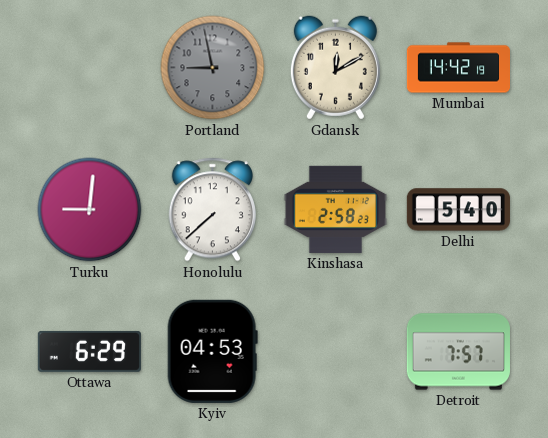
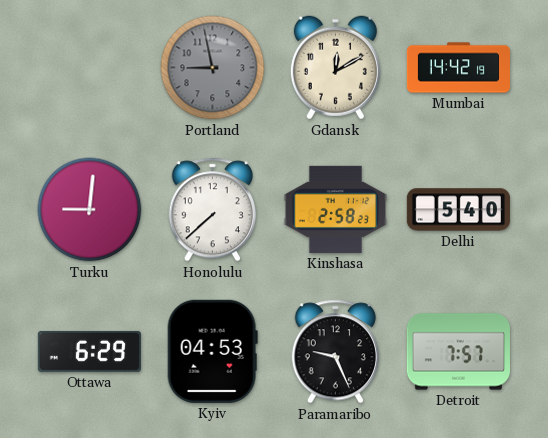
Paramaribo: none -> 9:26
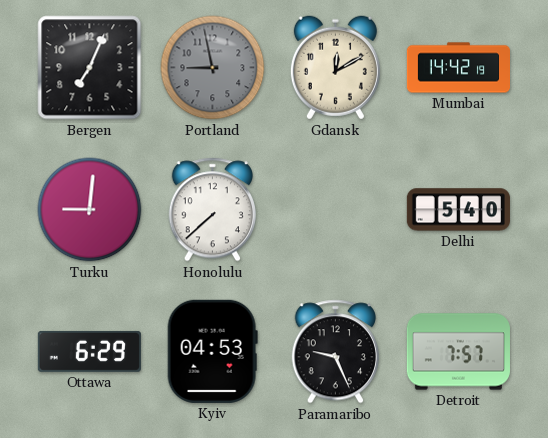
Bergen: none -> 7:04
Kinshasa: 2:58 -> none
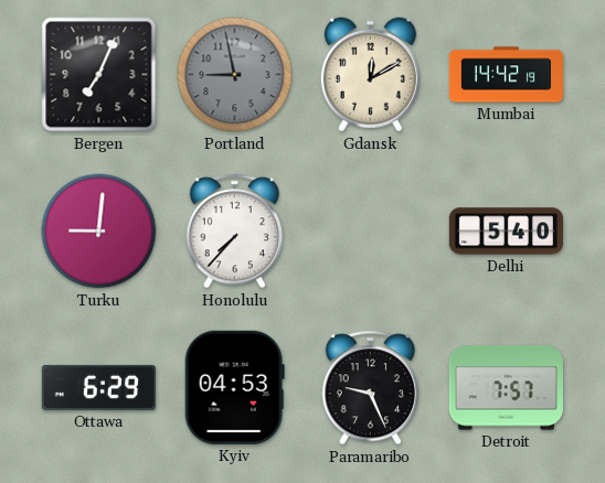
Honolulu: 7:38 -> 7:37
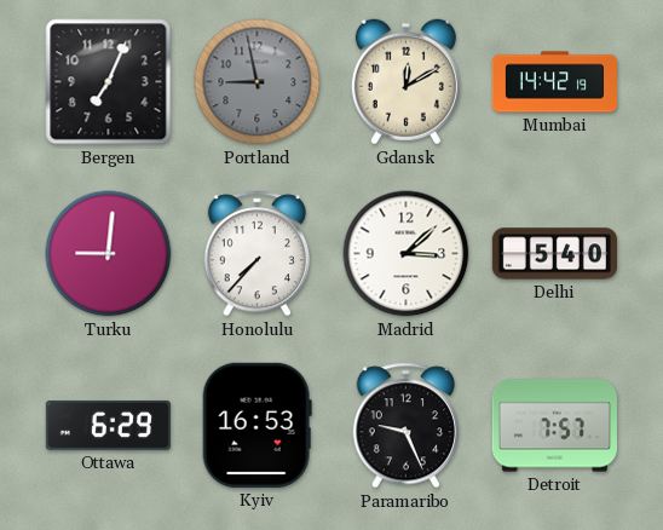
Madrid: none -> 3:08
Kyiv: 04:53 -> 16:53
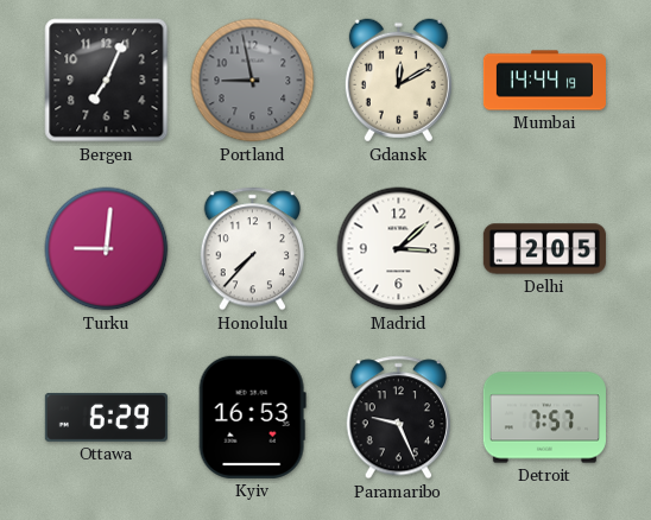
Mumbai: 14:42 -> 14:44
Delhi: 5:40 -> 2:05
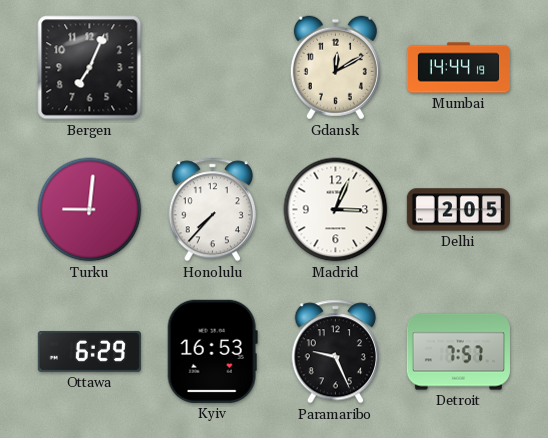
Portland: 8:58 -> none
Madrid: 3:08 -> 3:04
